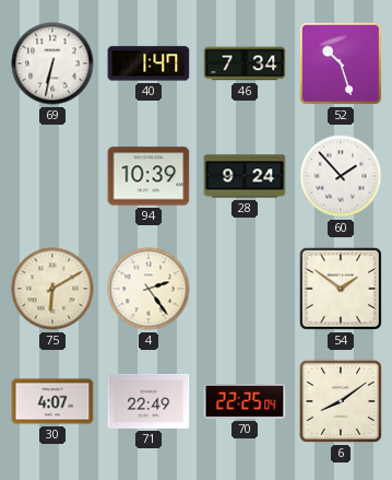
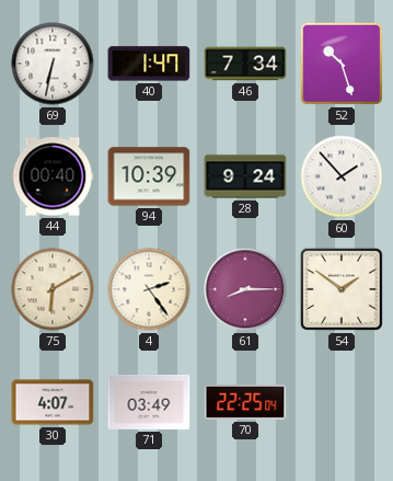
44: none -> 00:40
61: none -> 8:15
71: 22:49 -> 03:49
6: 8:09 -> none
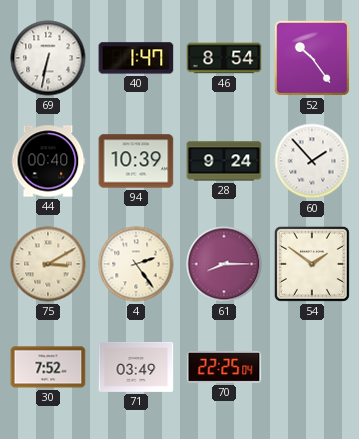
46: 7:34 -> 8:54
52: 10:27 -> 10:24
75: 6:10 -> 3:10
30: 4:07 -> 7:52
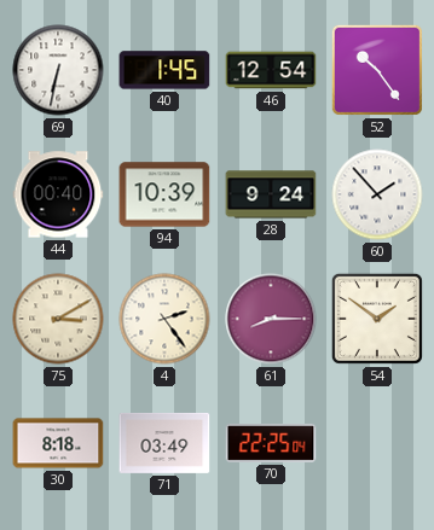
40: 1:47 -> 1:45
46: 8:54 -> 12:54
30: 7:52 -> 8:18
